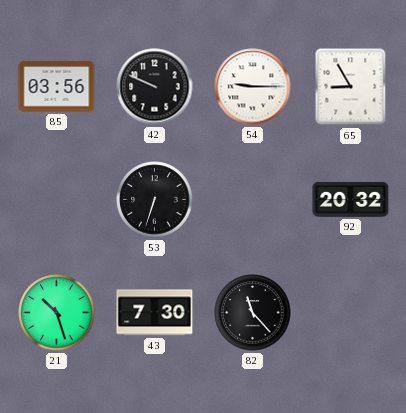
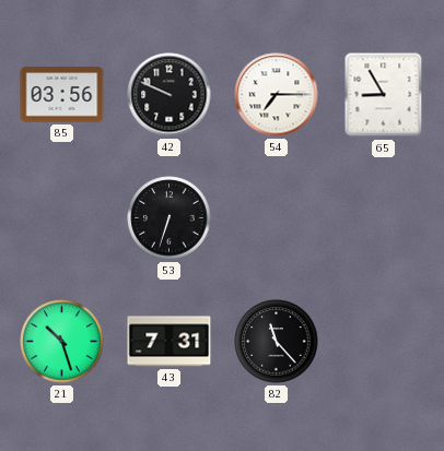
54: 9:15 -> 7:15
92: 20:32 -> none
43: 7:30 -> 7:31
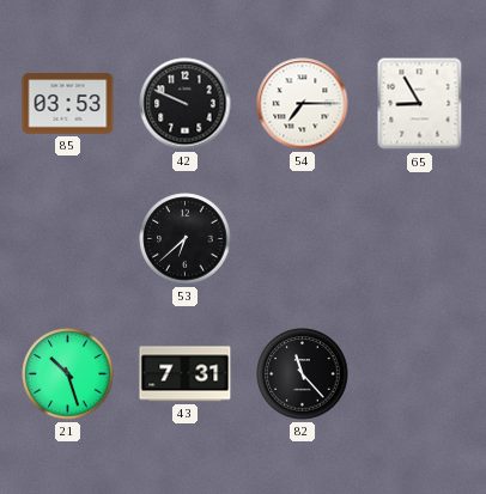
85: 03:56 -> 03:53
53: 6:33 -> 6:38
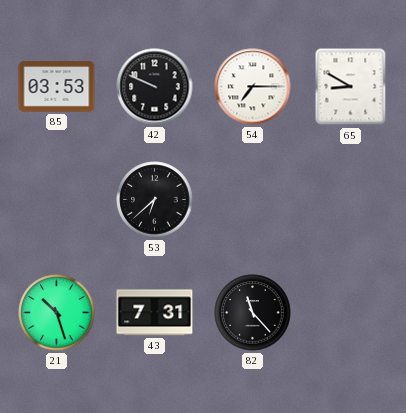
65: 8:55 -> 8:50
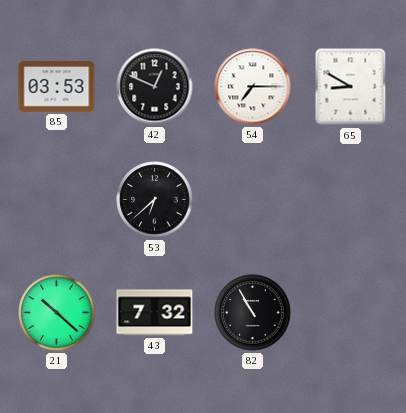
42: 9:49 -> 12:49
21: 10:27 -> 10:22
43: 7:31 -> 7:32
82: 11:23 -> 10:55
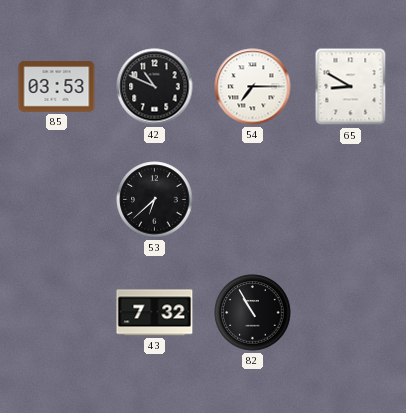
42: 12:49 -> 10:49
21: 10:22 -> none
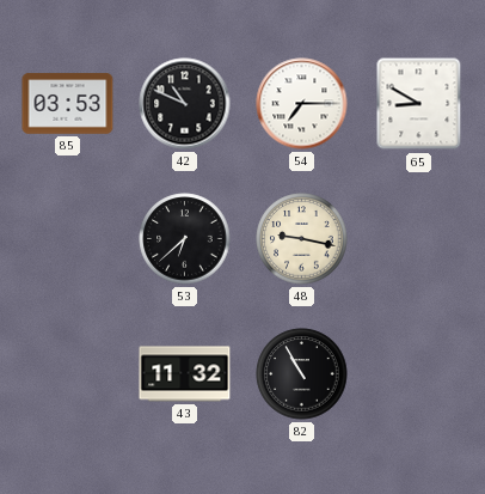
48: none -> 9:17
43: 7:32 -> 11:32
